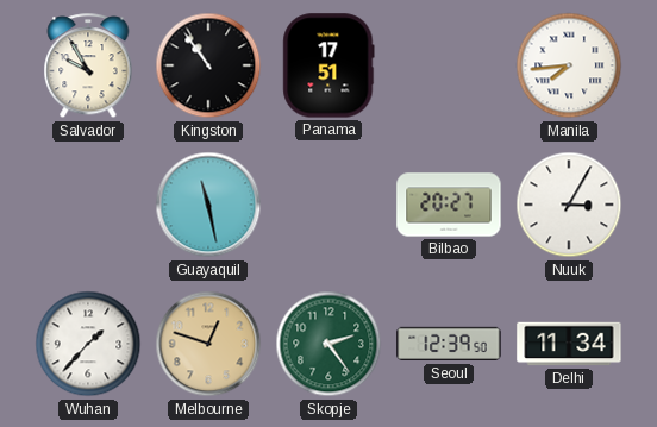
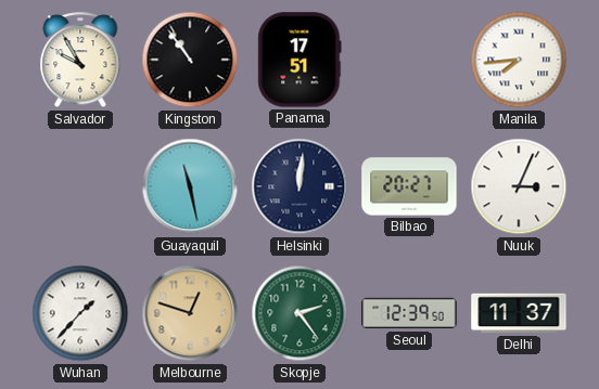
Helsinki: none -> 12:01
Nuuk: 3:05 -> 3:04
Delhi: 11:34 -> 11:37
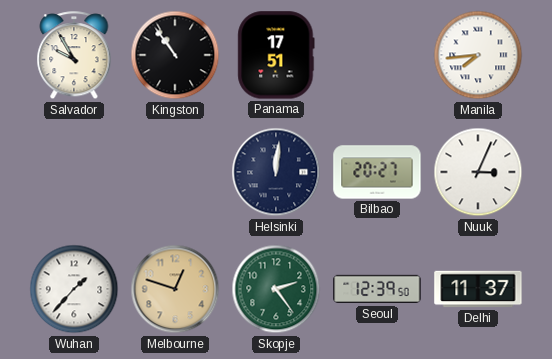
Guayaquil: 11:28 -> none
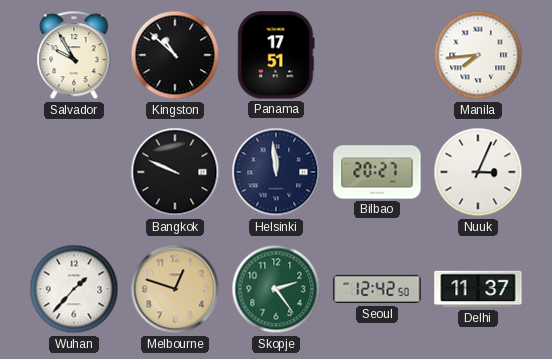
Kingston: 10:54 -> 10:52
Bangkok: none -> 9:49
Helsinki: 12:01 -> 11:59
Seoul: 12:39 -> 12:42
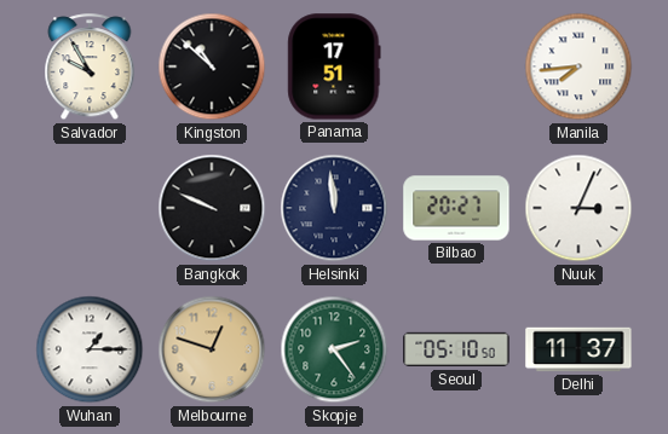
Wuhan: 1:37 -> 1:15
Seoul: 12:42 -> 05:10
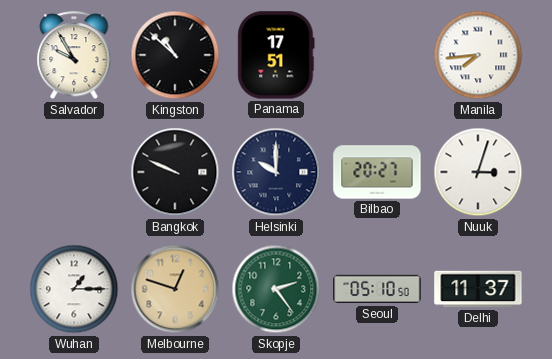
Helsinki: 11:59 -> 10:00
Nuuk: 3:04 -> 3:03
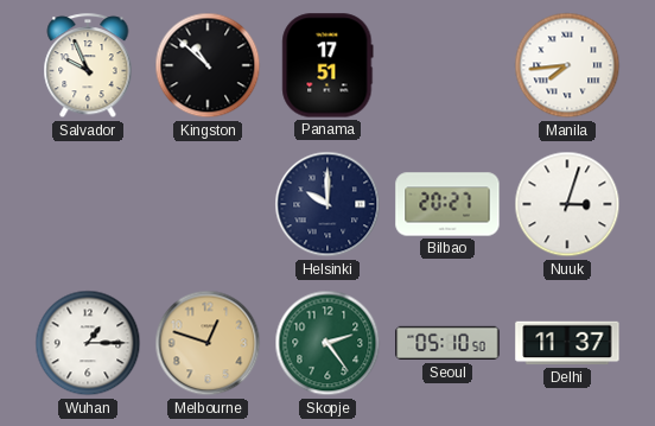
Salvador: 9:55 -> 9:56
Bangkok: 9:49 -> none
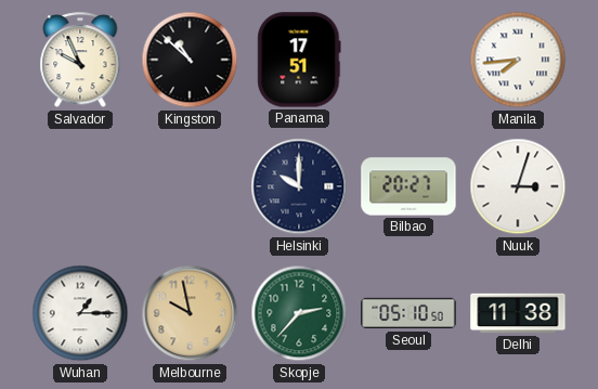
Melbourne: 12:48 -> 9:58
Skopje: 2:24 -> 2:37
Delhi: 11:37 -> 11:38
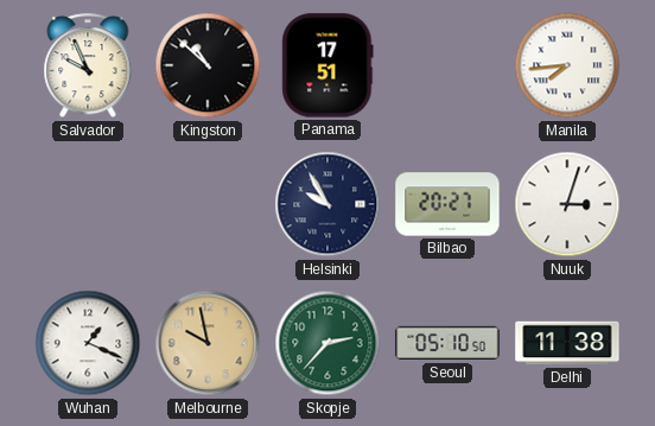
Helsinki: 10:00 -> 9:55
Wuhan: 1:15 -> 1:19
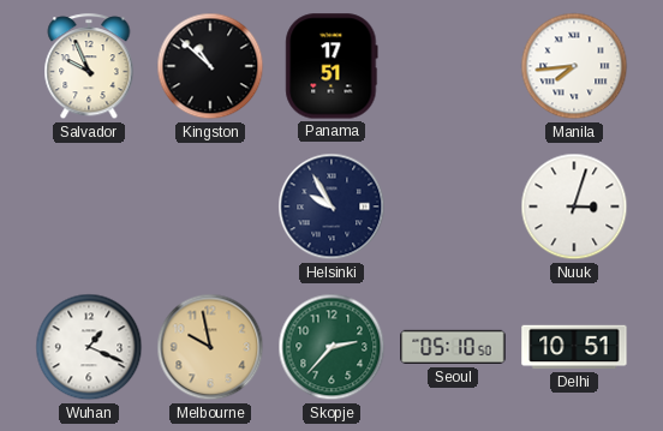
Bilbao: 20:27 -> none
Delhi: 11:38 -> 10:51
